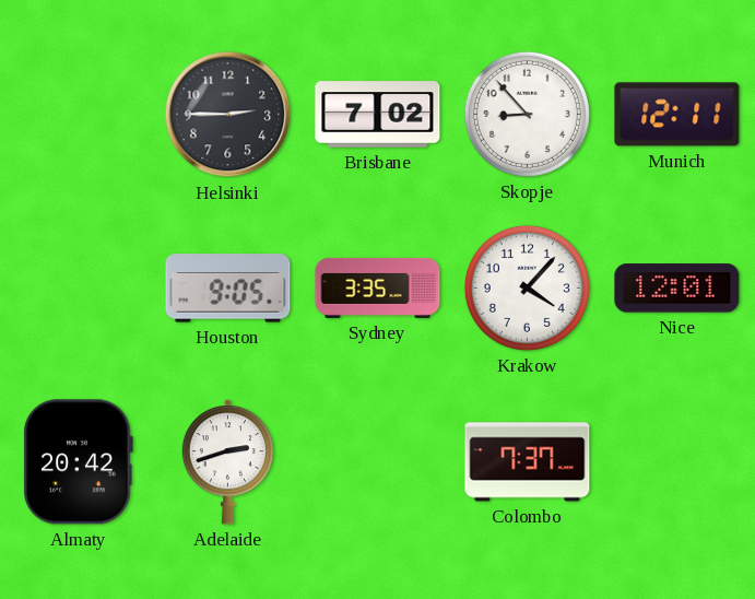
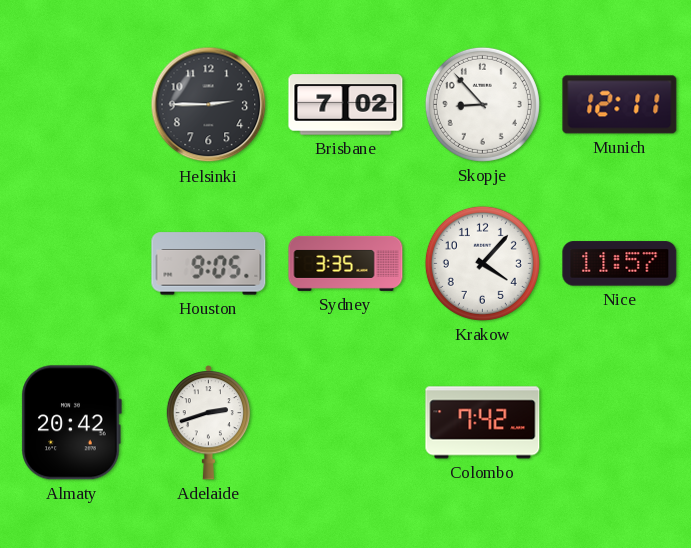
Nice: 12:01 -> 11:57
Colombo: 7:37 -> 7:42
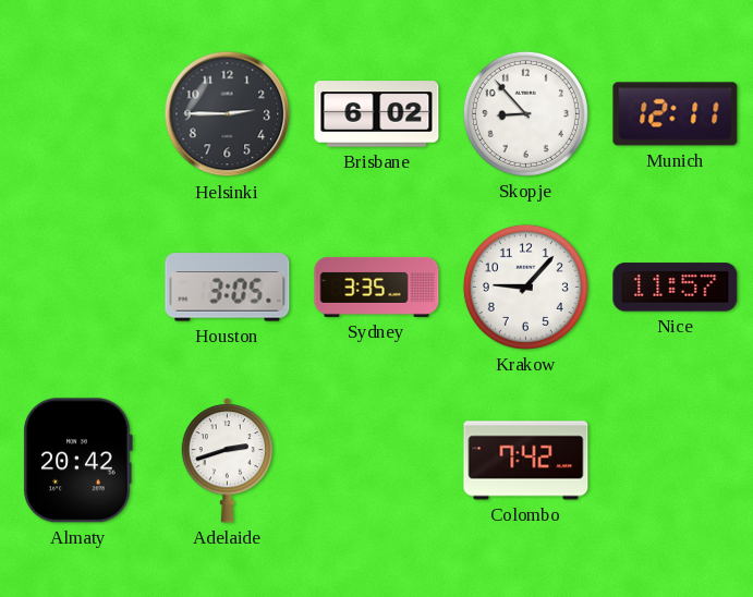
Brisbane: 7:02 -> 6:02
Houston: 9:05 -> 3:05
Krakow: 4:07 -> 9:07
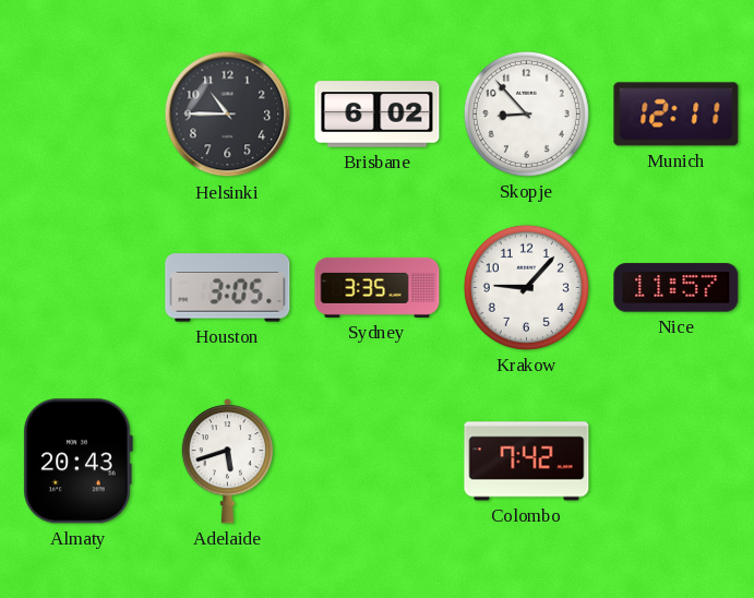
Helsinki: 2:45 -> 10:45
Almaty: 20:42 -> 20:43
Adelaide: 2:42 -> 5:42
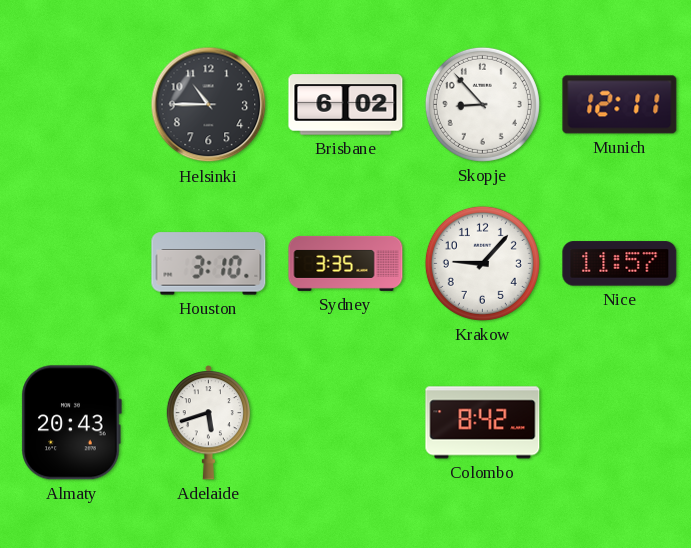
Houston: 3:05 -> 3:10
Colombo: 7:42 -> 8:42
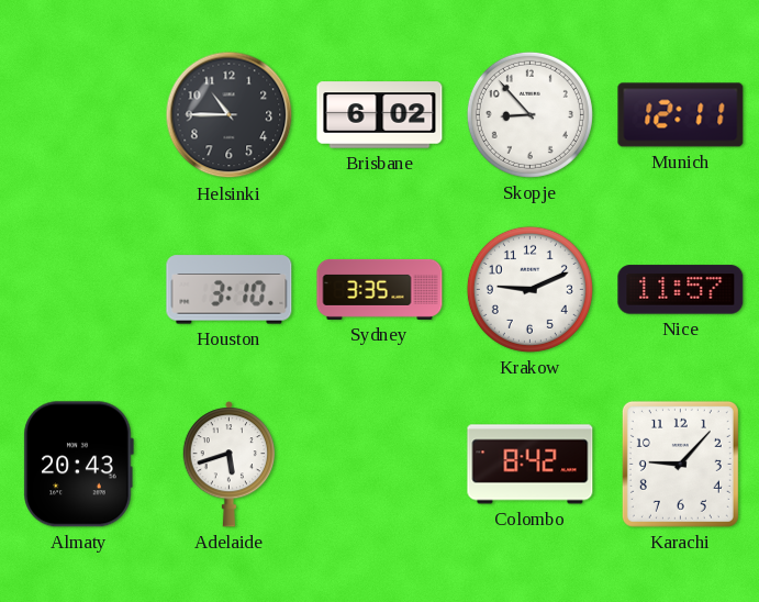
Krakow: 9:07 -> 9:11
Karachi: none -> 9:07
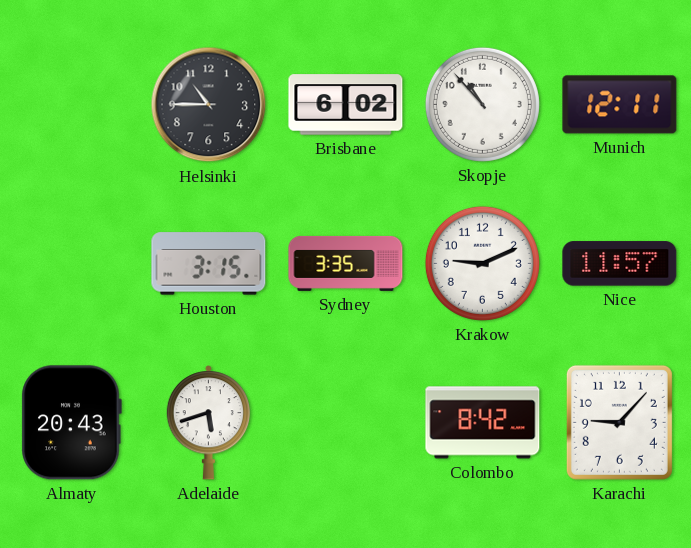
Skopje: 8:53 -> 10:53
Houston: 3:10 -> 3:15
